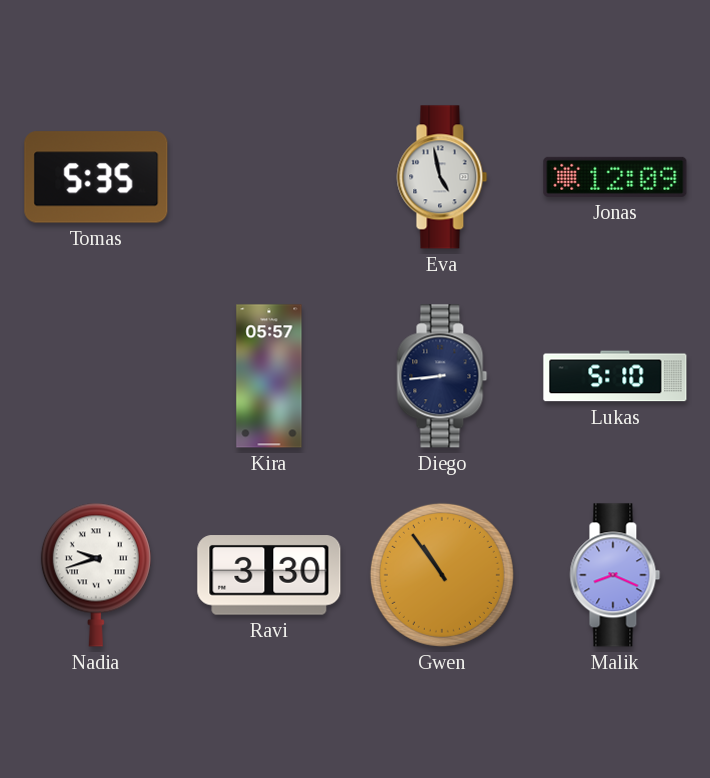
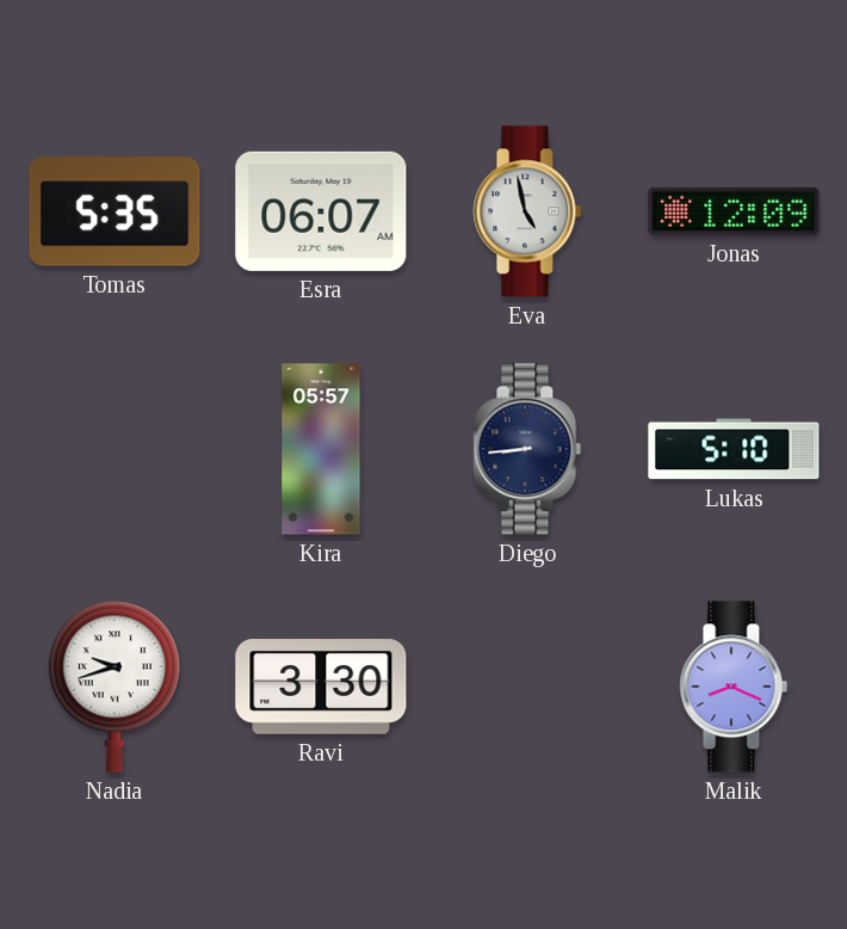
Esra: none -> 06:07
Gwen: 10:54 -> none
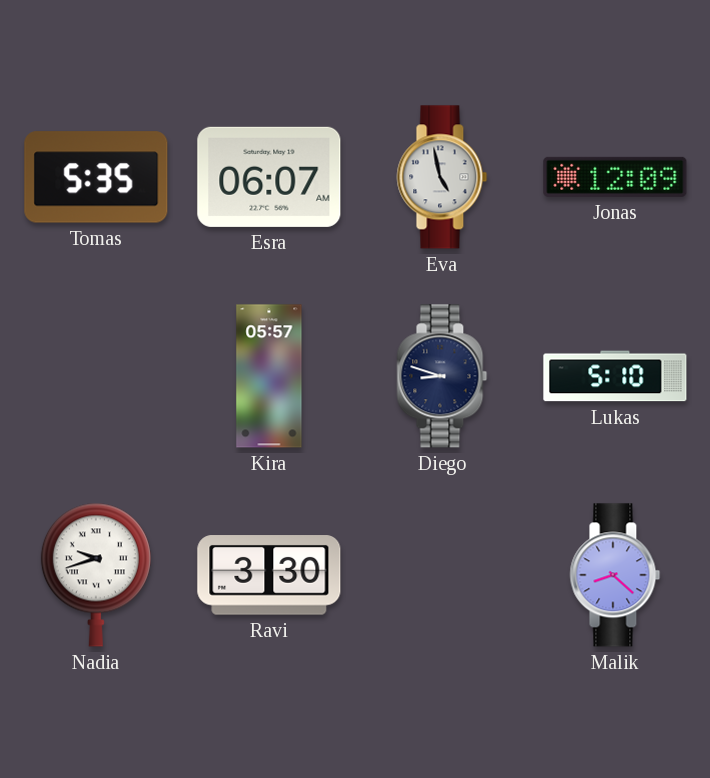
Diego: 8:44 -> 8:48
Malik: 8:19 -> 8:22
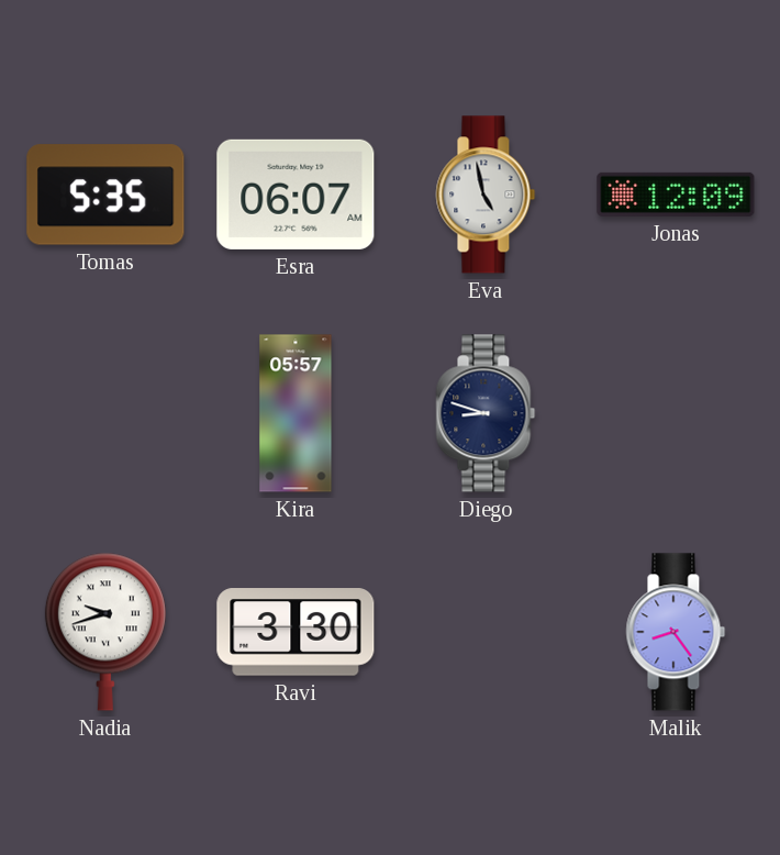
Lukas: 5:10 -> none
Malik: 8:22 -> 8:24
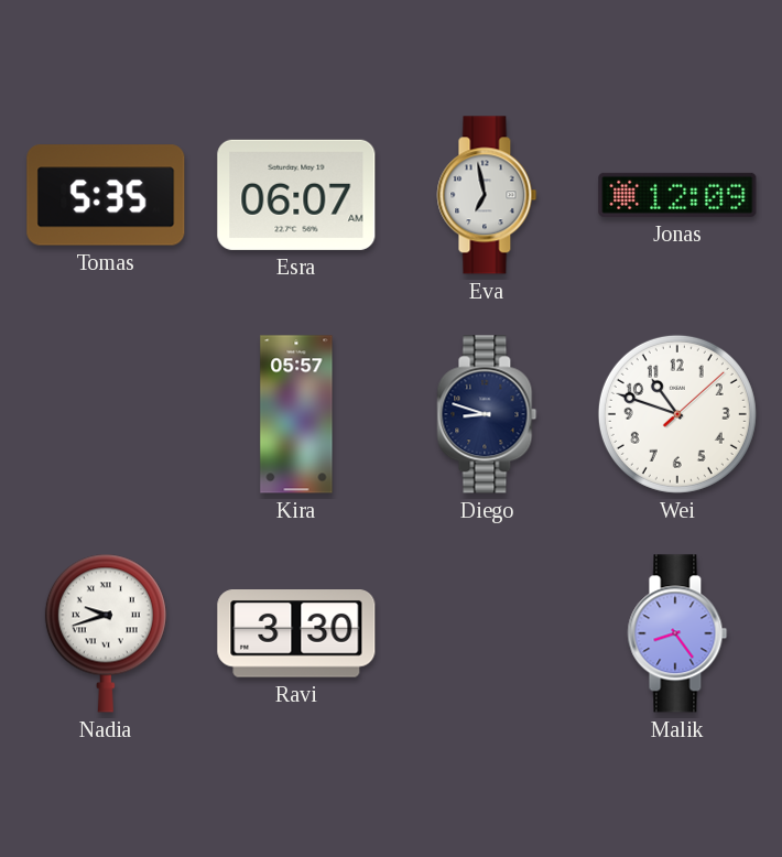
Eva: 4:58 -> 6:58
Wei: none -> 10:48
